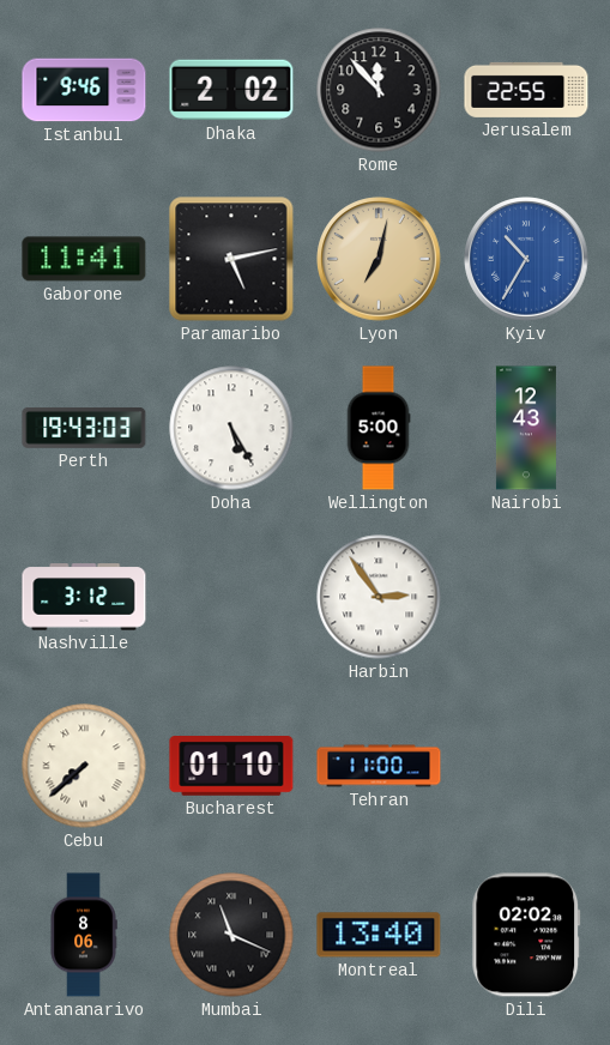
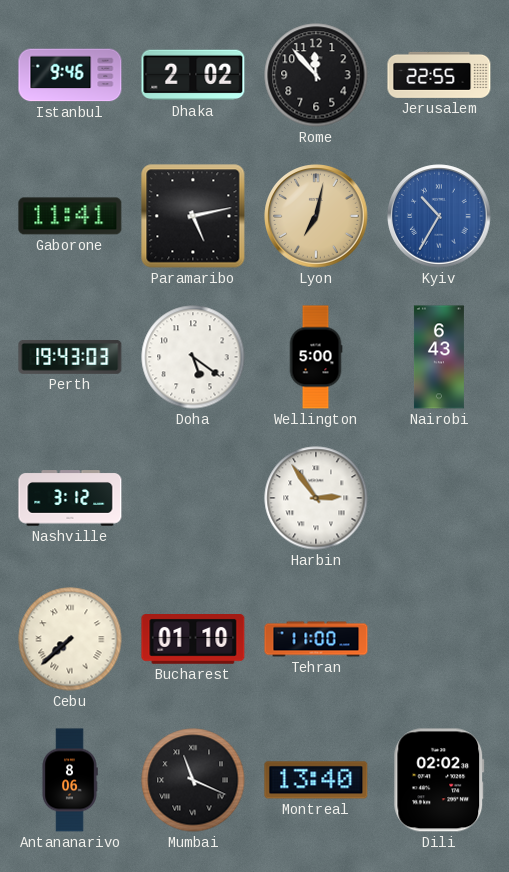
Doha: 5:25 -> 5:21
Nairobi: 12:43 -> 6:43
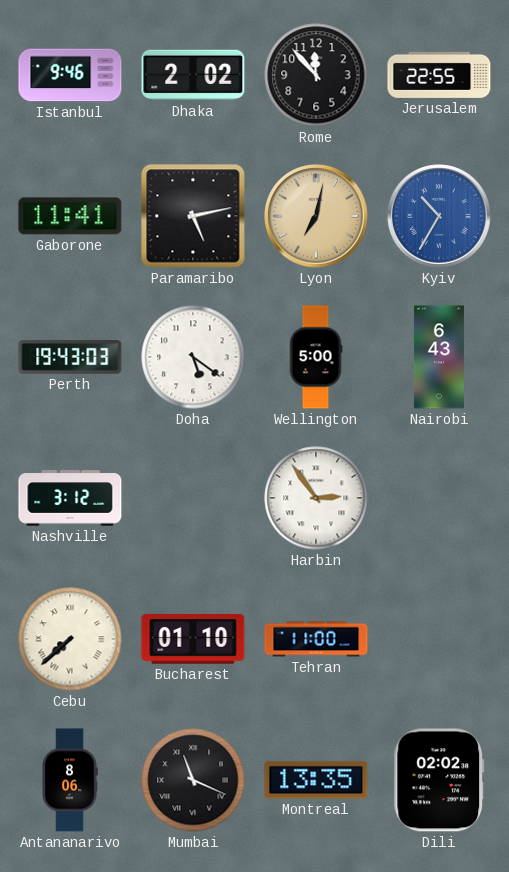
Montreal: 13:40 -> 13:35
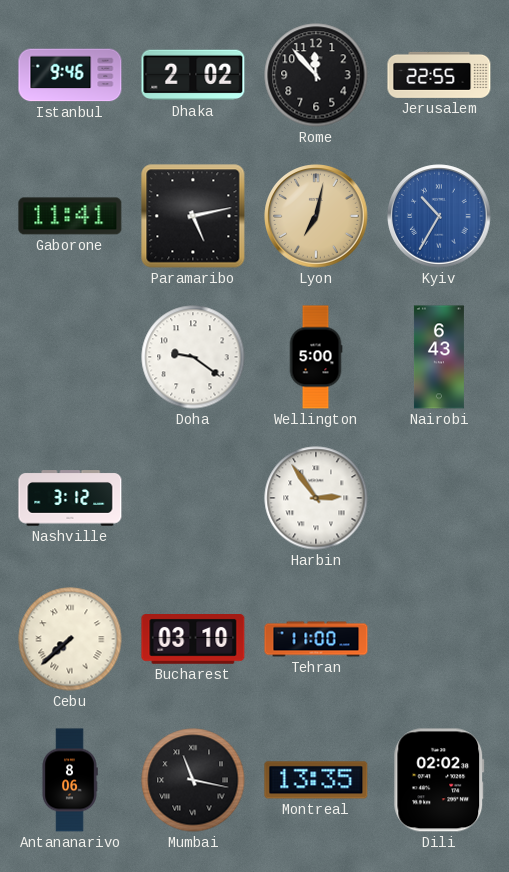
Perth: 19:43 -> none
Doha: 5:21 -> 9:21
Bucharest: 01:10 -> 03:10
Mumbai: 11:19 -> 11:17
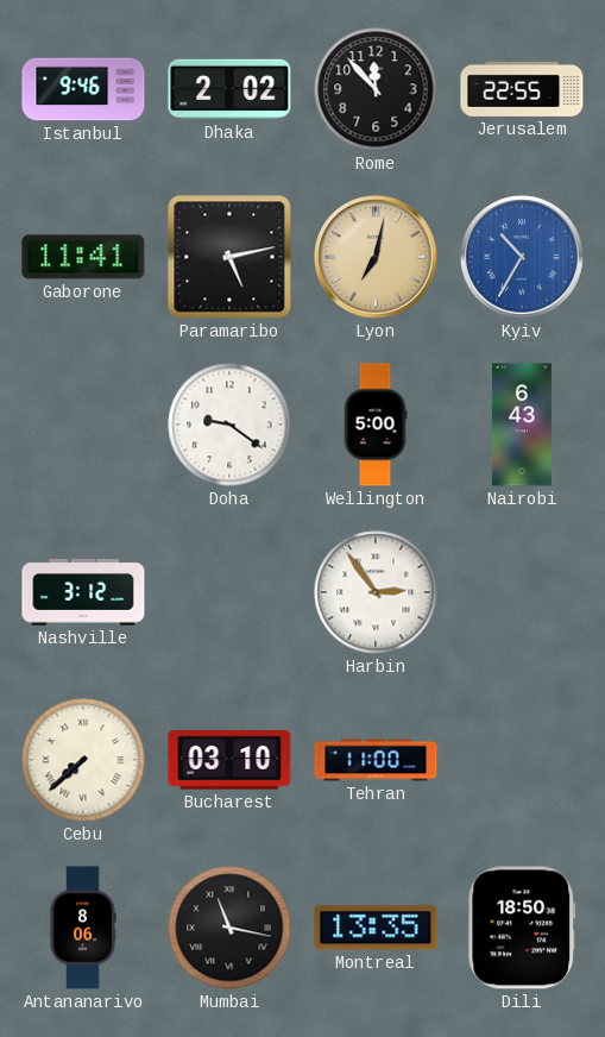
Dili: 02:02 -> 18:50
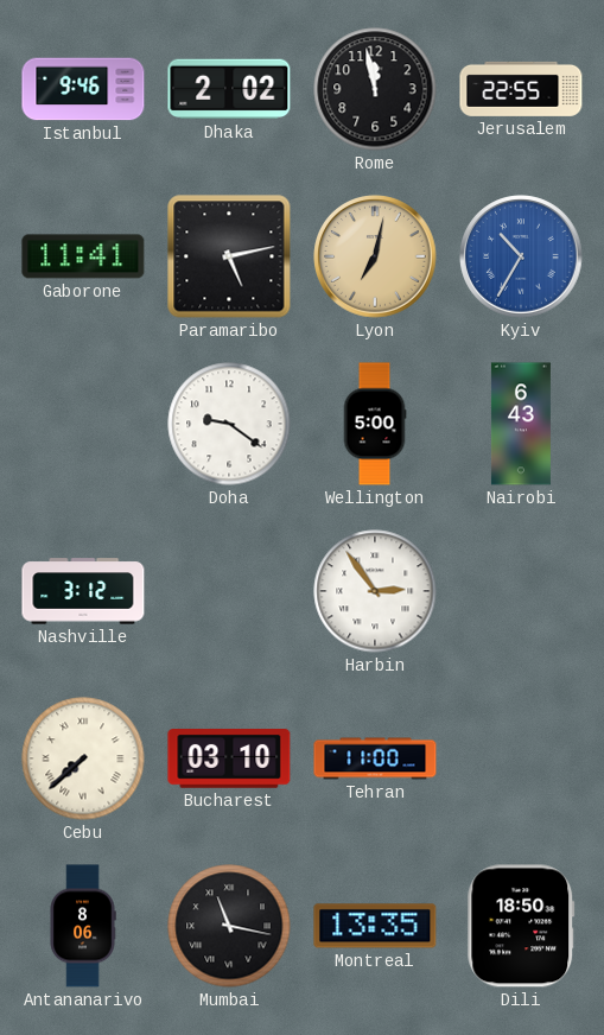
Rome: 11:53 -> 11:58
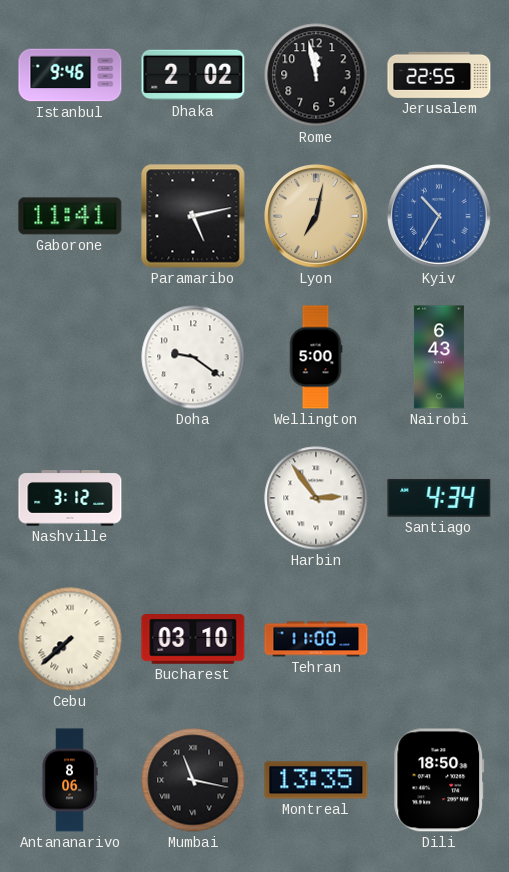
Santiago: none -> 4:34
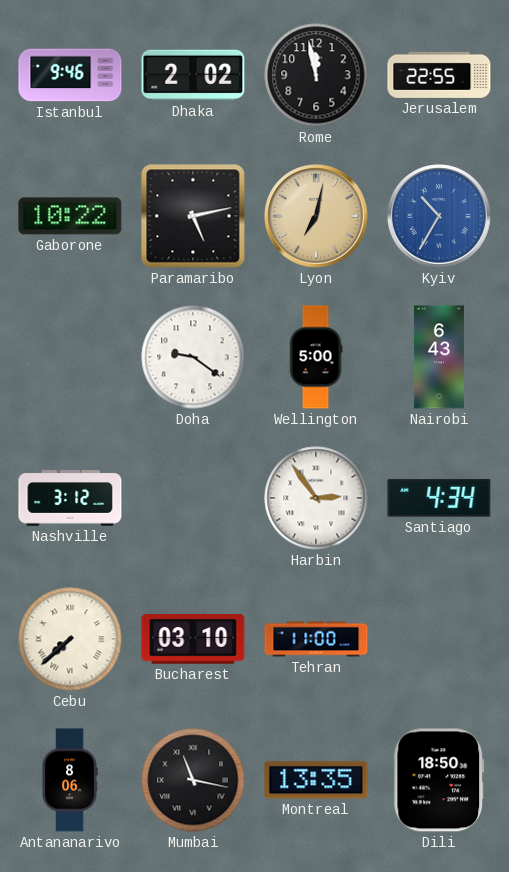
Gaborone: 11:41 -> 10:22
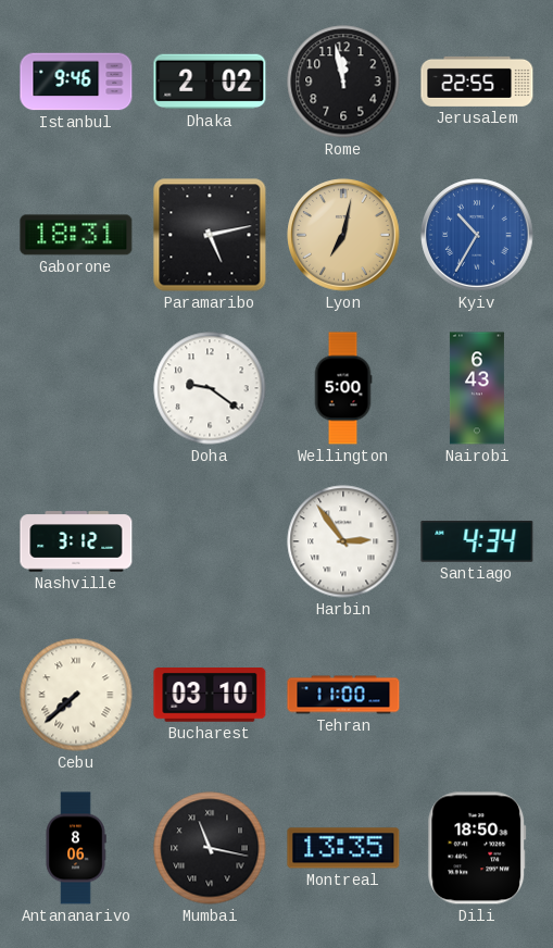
Gaborone: 10:22 -> 18:31
